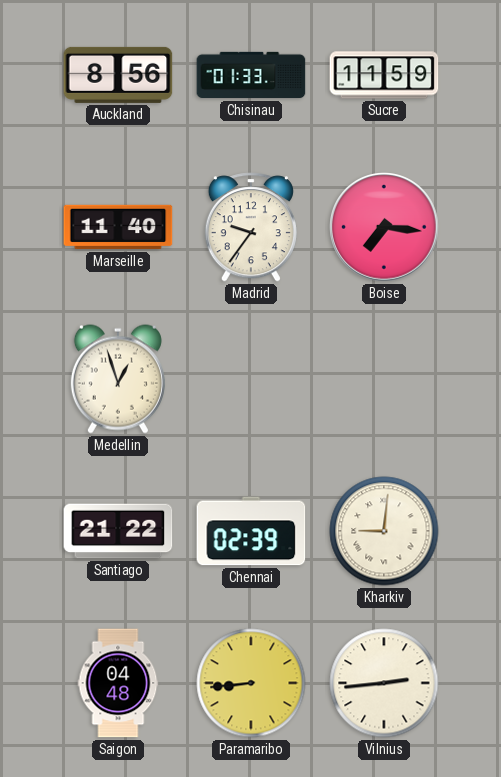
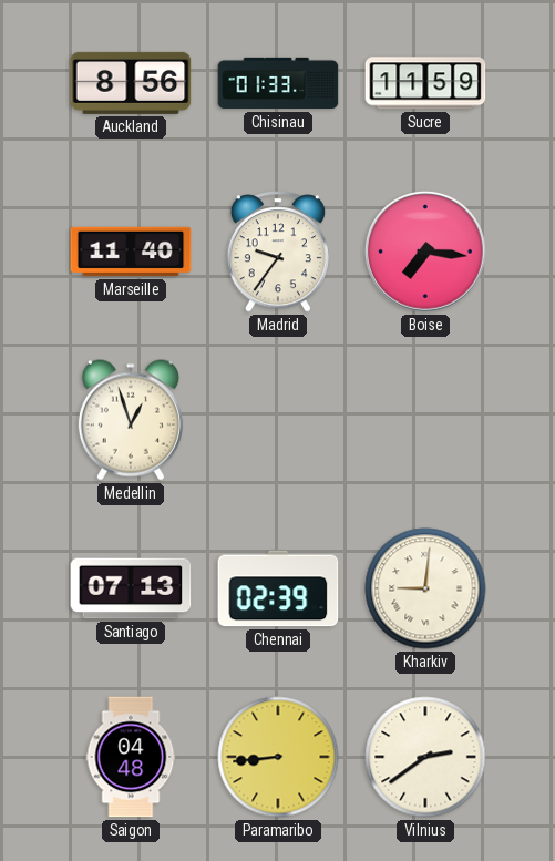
Santiago: 21:22 -> 07:13
Vilnius: 2:44 -> 2:39
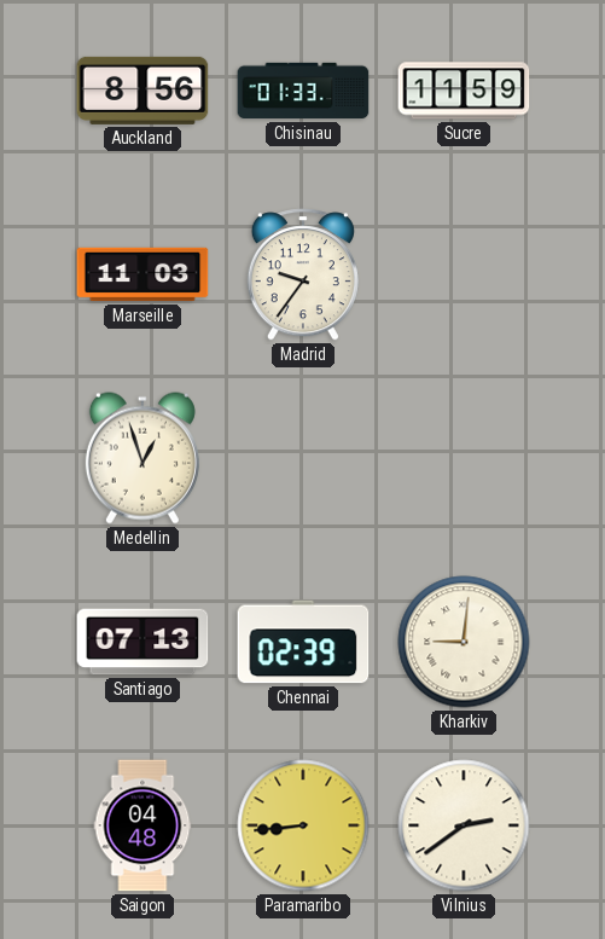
Marseille: 11:40 -> 11:03
Boise: 7:16 -> none
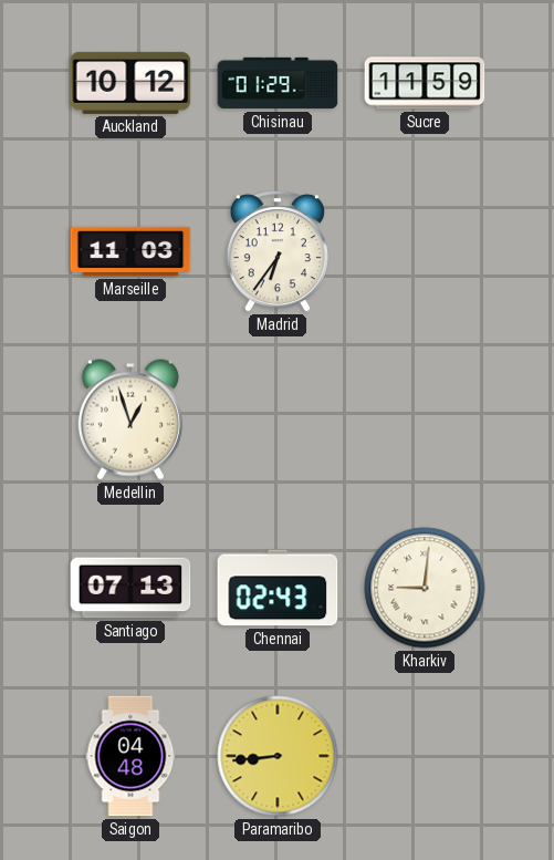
Auckland: 8:56 -> 10:12
Chisinau: 01:33 -> 01:29
Madrid: 9:36 -> 6:36
Chennai: 02:39 -> 02:43
Vilnius: 2:39 -> none
